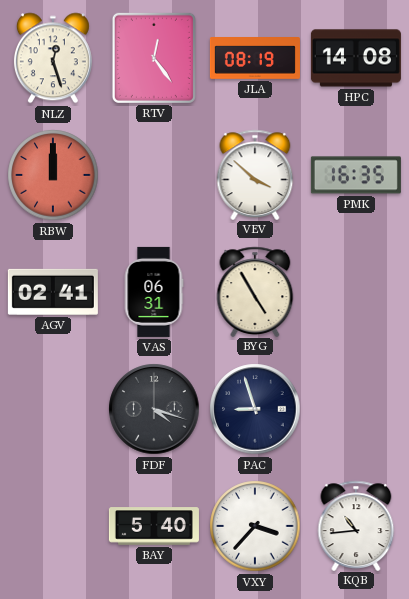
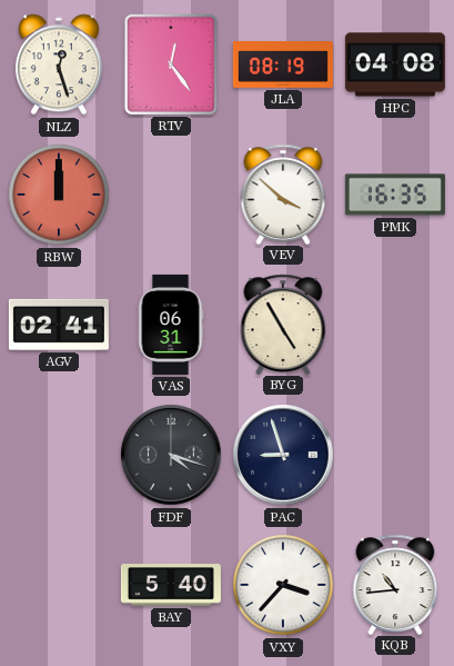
HPC: 14:08 -> 04:08
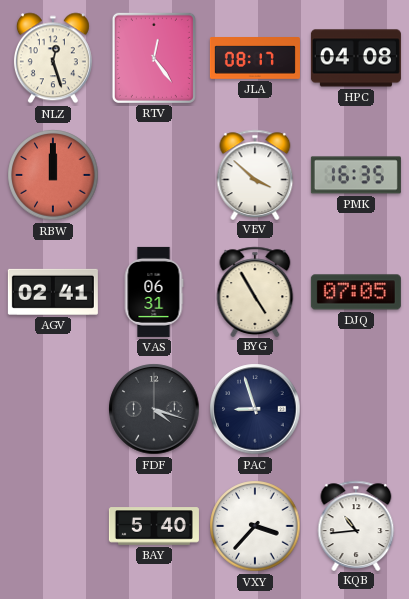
JLA: 08:19 -> 08:17
DJQ: none -> 07:05
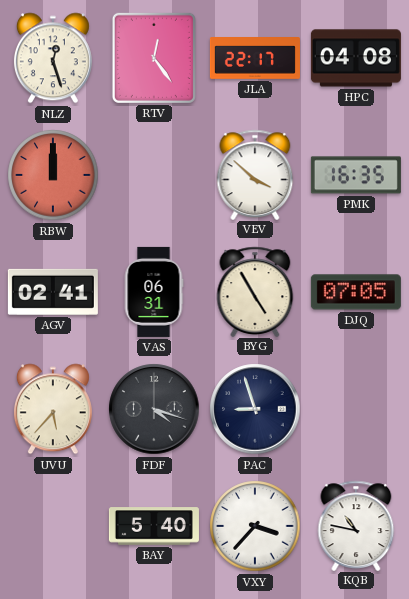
JLA: 08:17 -> 22:17
UVU: none -> 5:37
KQB: 10:44 -> 10:47
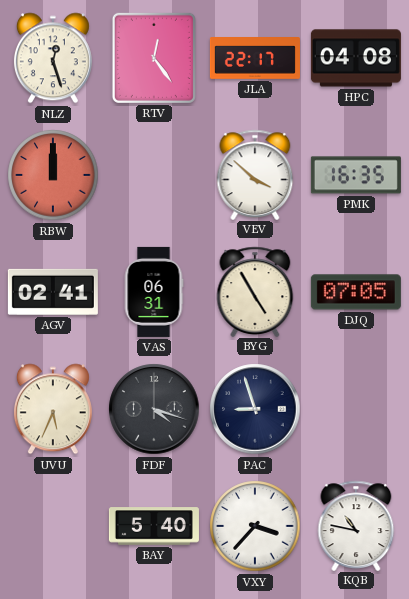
UVU: 5:37 -> 5:34
